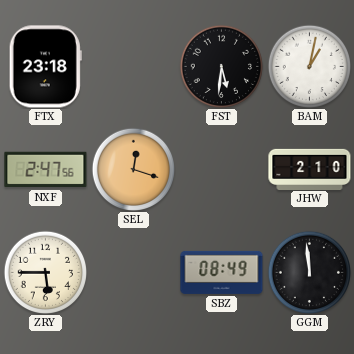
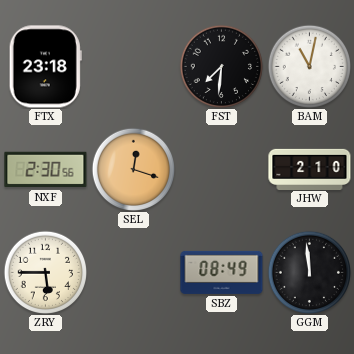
FST: 5:31 -> 7:31
BAM: 1:02 -> 11:02
NXF: 2:47 -> 2:30
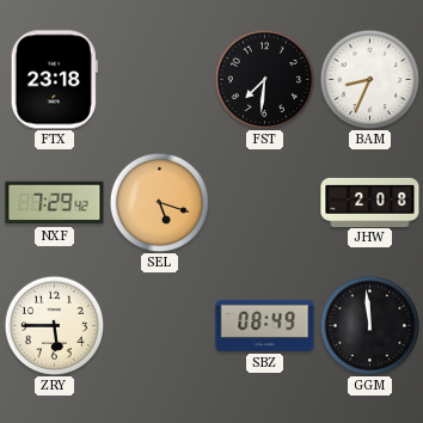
BAM: 11:02 -> 8:34
NXF: 2:30 -> 7:29
SEL: 12:18 -> 5:18
JHW: 2:10 -> 2:08
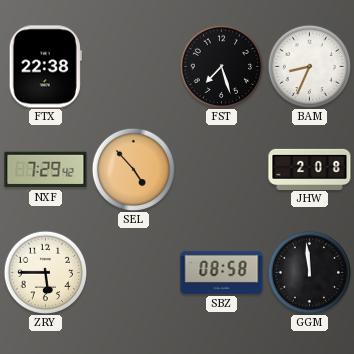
FTX: 23:18 -> 22:38
FST: 7:31 -> 7:27
SEL: 5:18 -> 4:53
SBZ: 08:49 -> 08:58
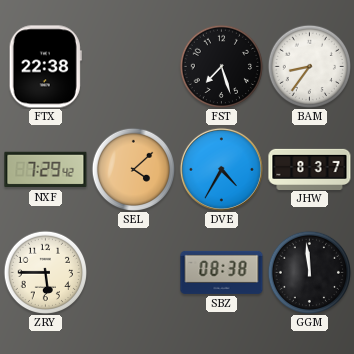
BAM: 8:34 -> 8:36
SEL: 4:53 -> 4:08
DVE: none -> 4:35
JHW: 2:08 -> 8:37
SBZ: 08:58 -> 08:38
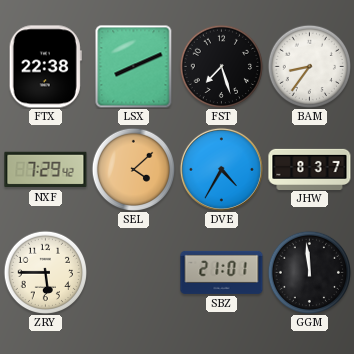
LSX: none -> 8:11
SBZ: 08:38 -> 21:01
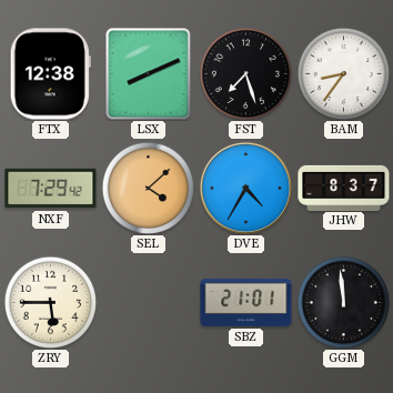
FTX: 22:38 -> 12:38
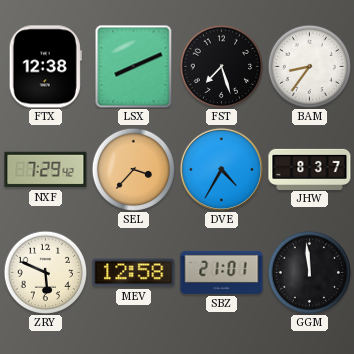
SEL: 4:08 -> 3:37
ZRY: 5:45 -> 5:49
MEV: none -> 12:58
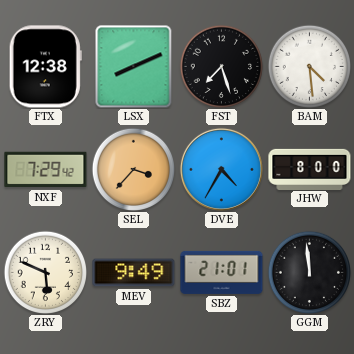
BAM: 8:36 -> 4:29
JHW: 8:37 -> 8:00
MEV: 12:58 -> 9:49
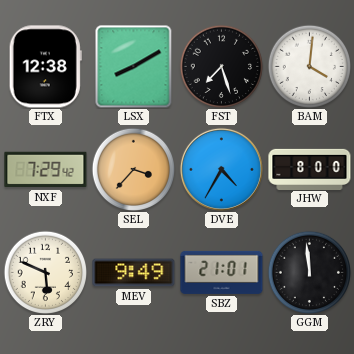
LSX: 8:11 -> 8:10
BAM: 4:29 -> 4:01
